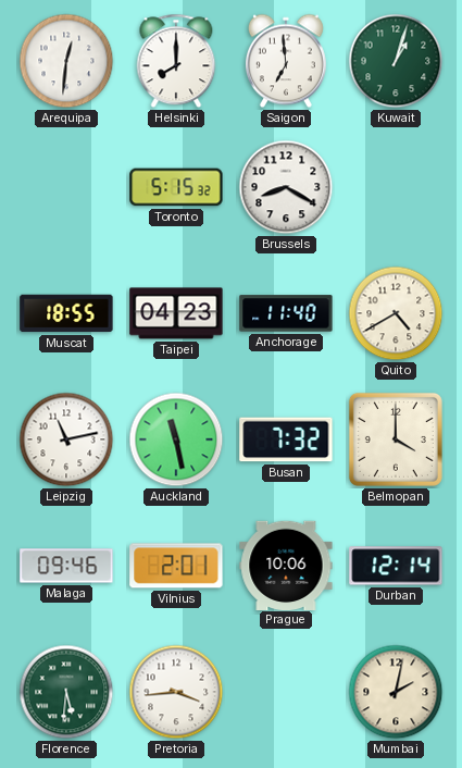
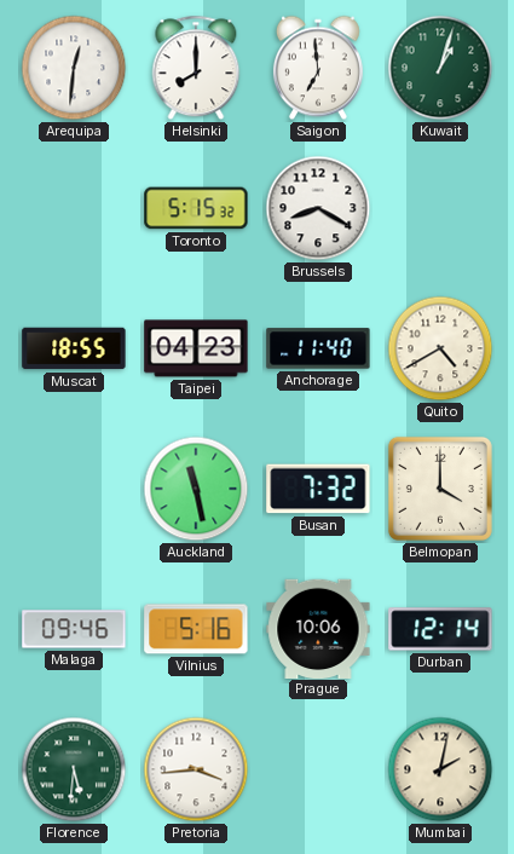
Leipzig: 11:13 -> none
Vilnius: 2:01 -> 5:16
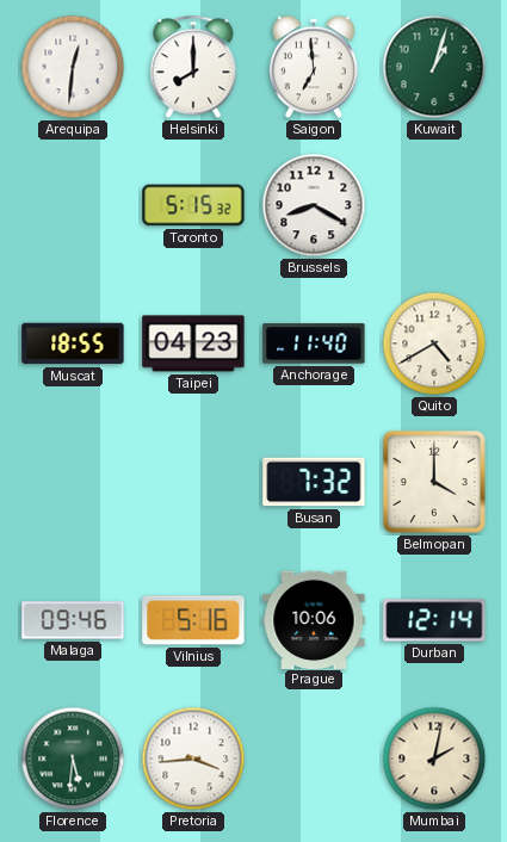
Auckland: 11:28 -> none
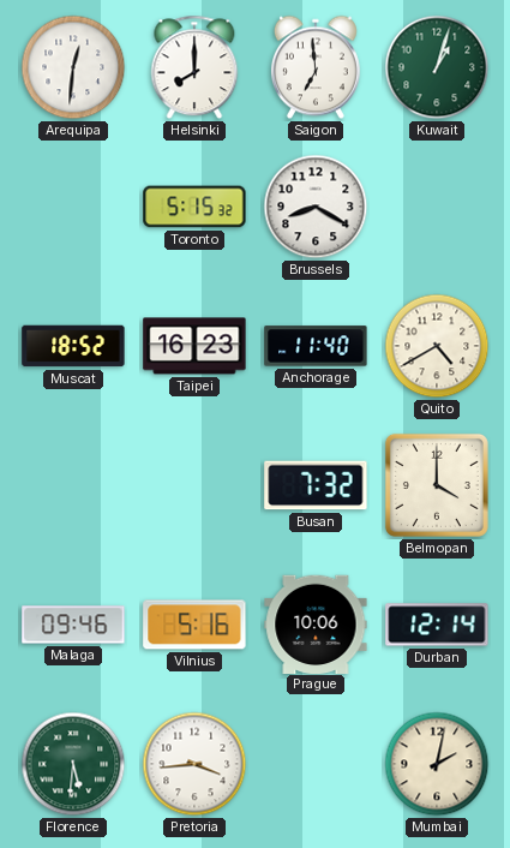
Muscat: 18:55 -> 18:52
Taipei: 04:23 -> 16:23
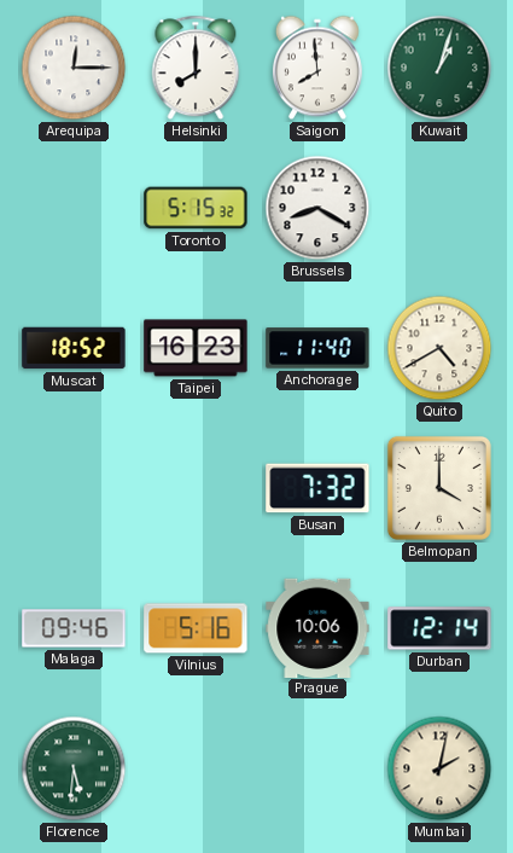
Arequipa: 12:31 -> 12:15
Saigon: 6:59 -> 7:59
Pretoria: 3:44 -> none
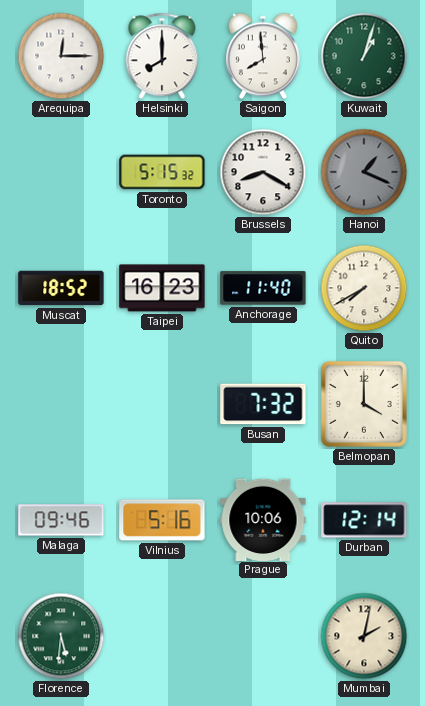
Hanoi: none -> 1:19
Quito: 4:40 -> 7:40
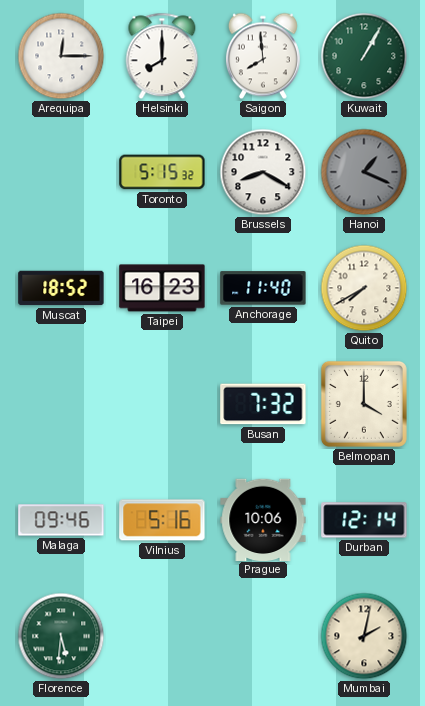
Kuwait: 1:03 -> 1:05
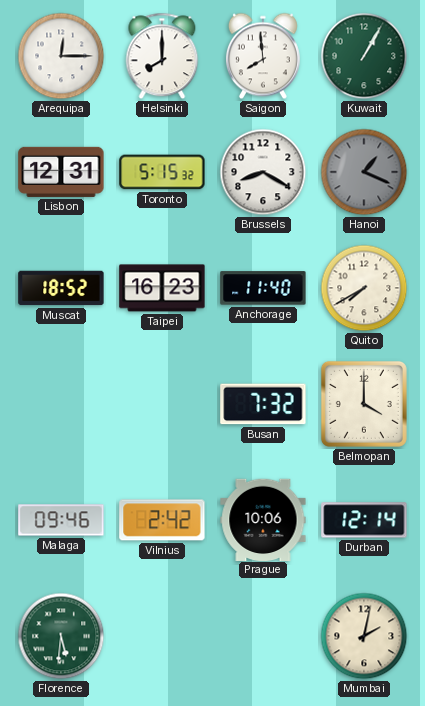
Lisbon: none -> 12:31
Vilnius: 5:16 -> 2:42
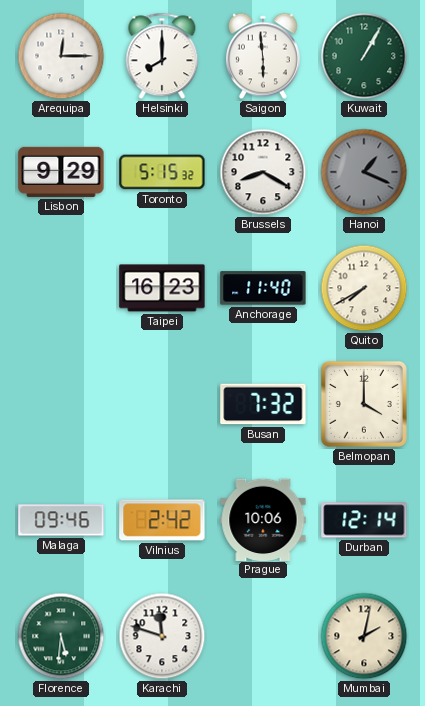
Saigon: 7:59 -> 5:59
Lisbon: 12:31 -> 9:29
Muscat: 18:52 -> none
Karachi: none -> 11:48
